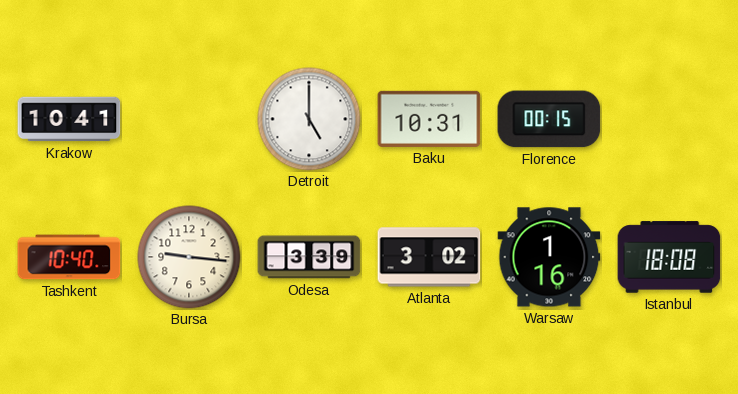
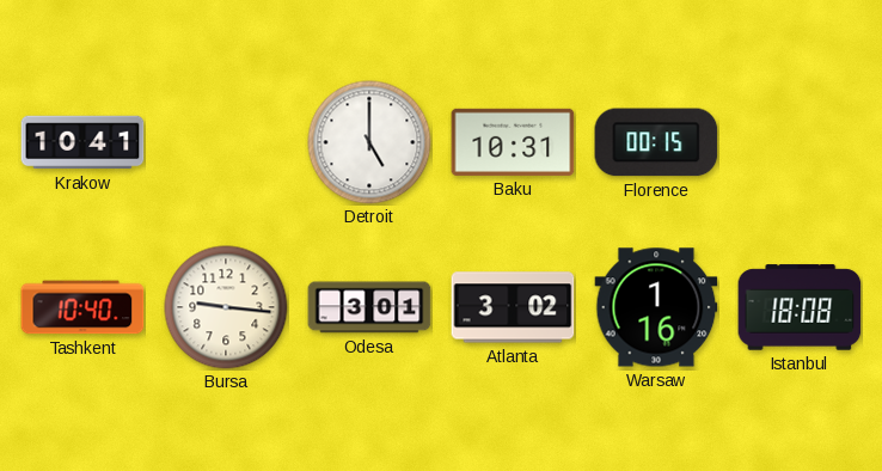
Odesa: 3:39 -> 3:01
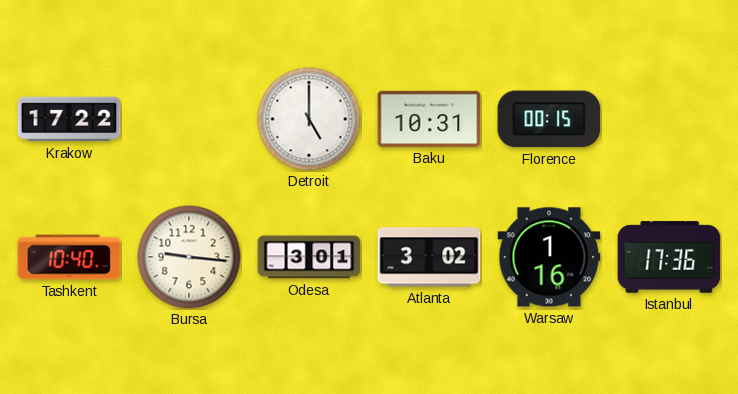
Krakow: 10:41 -> 17:22
Istanbul: 18:08 -> 17:36
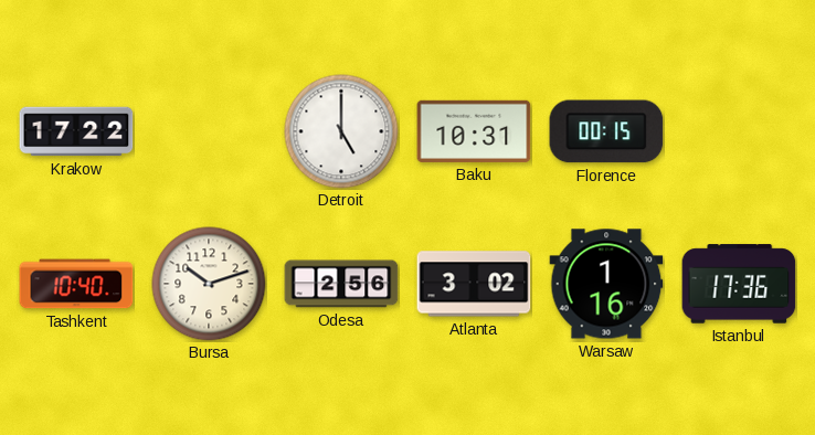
Bursa: 9:16 -> 10:12
Odesa: 3:01 -> 2:56
